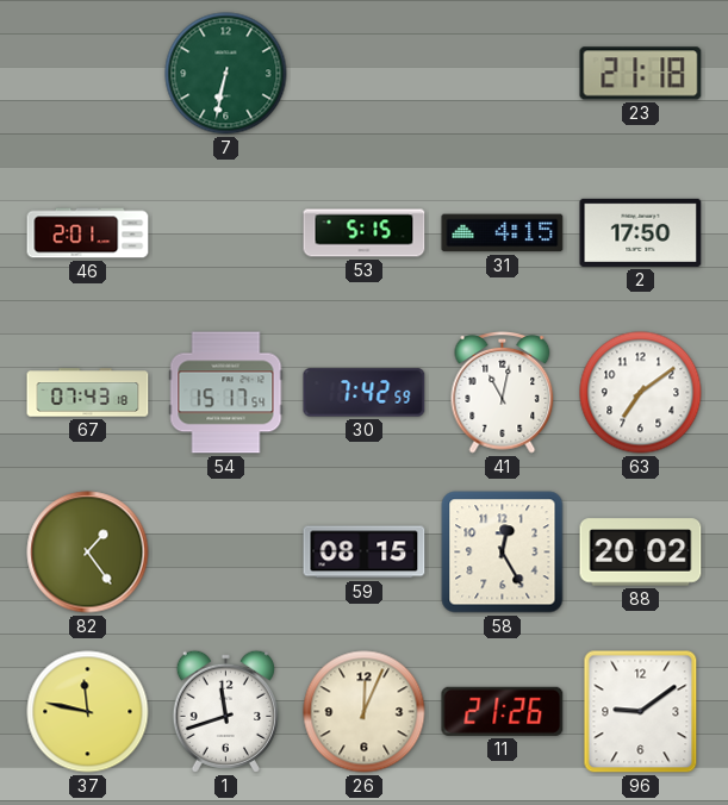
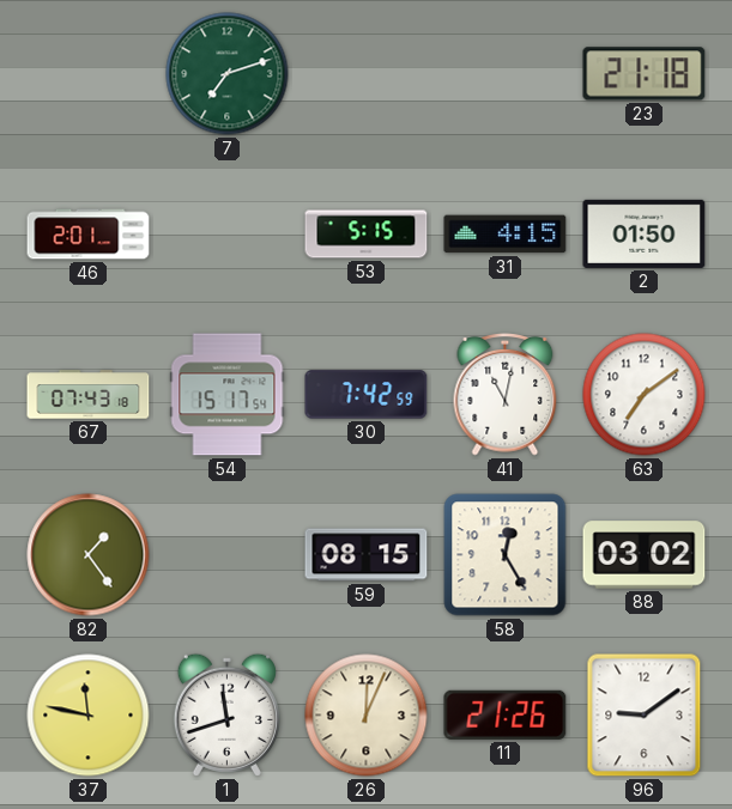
7: 6:32 -> 7:12
2: 17:50 -> 01:50
88: 20:02 -> 03:02
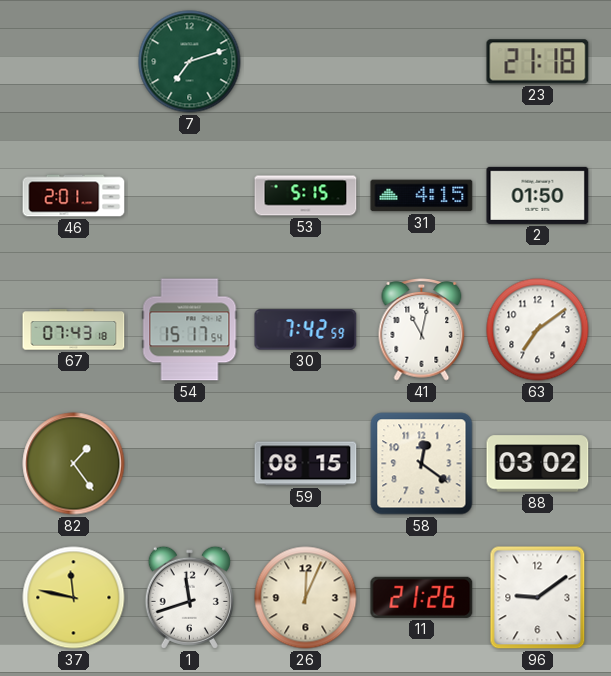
58: 12:25 -> 12:21
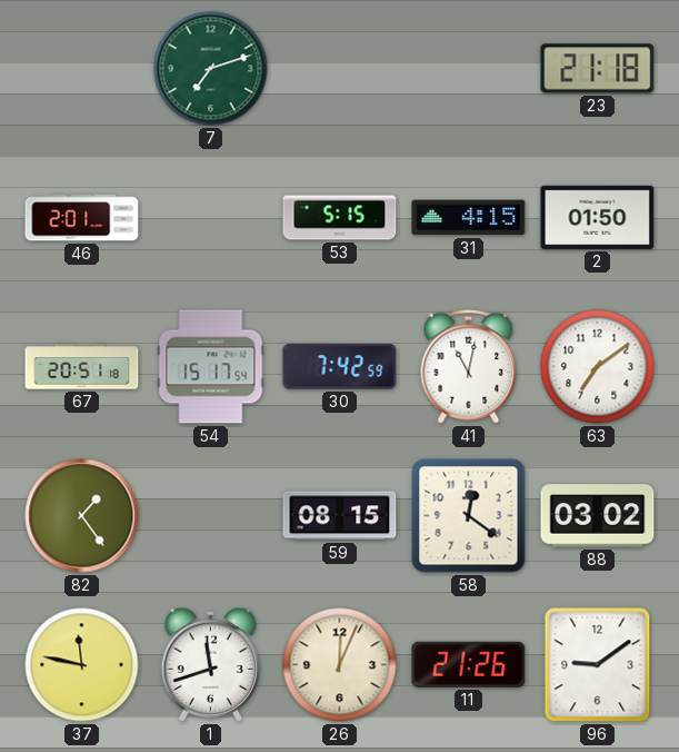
67: 07:43 -> 20:51
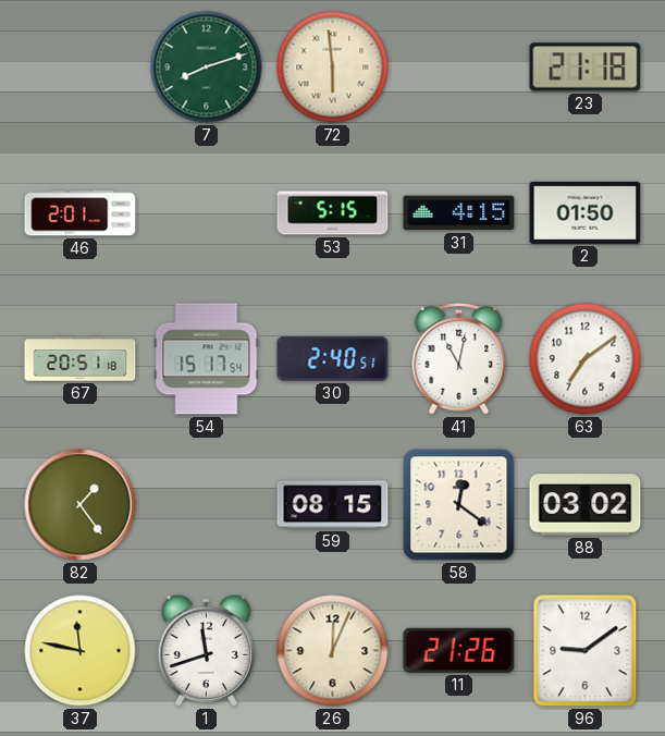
7: 7:12 -> 8:12
72: none -> 5:59
30: 7:42 -> 2:40
